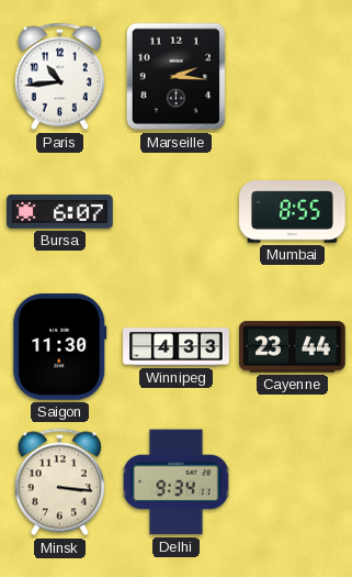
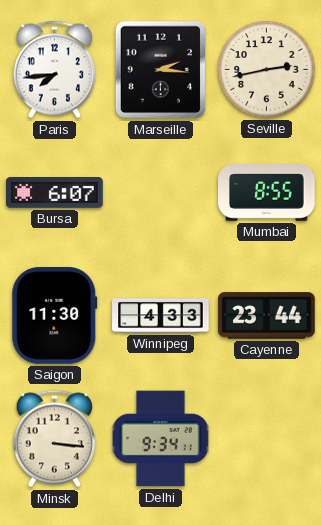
Paris: 10:44 -> 7:44
Seville: none -> 2:43
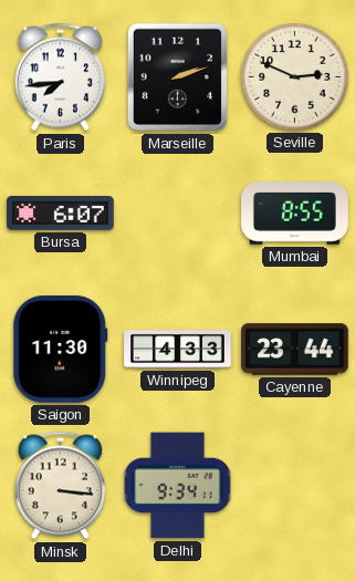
Marseille: 2:16 -> 2:12
Seville: 2:43 -> 2:49
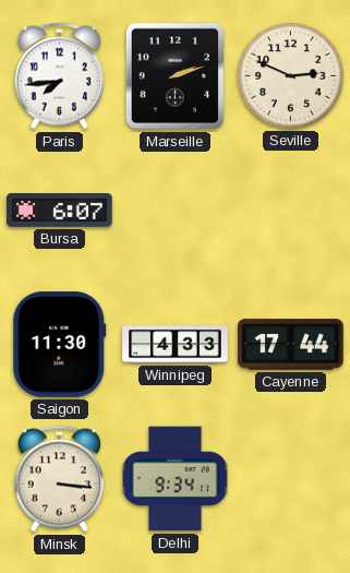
Mumbai: 8:55 -> none
Cayenne: 23:44 -> 17:44
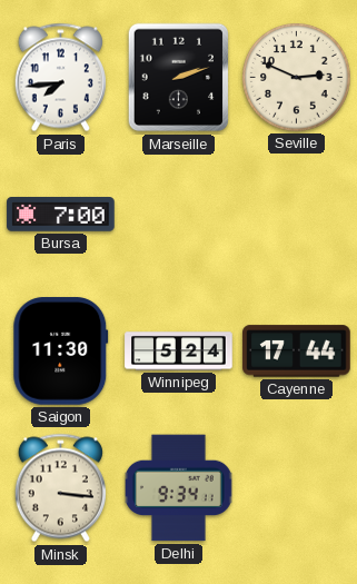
Bursa: 6:07 -> 7:00
Winnipeg: 4:33 -> 5:24
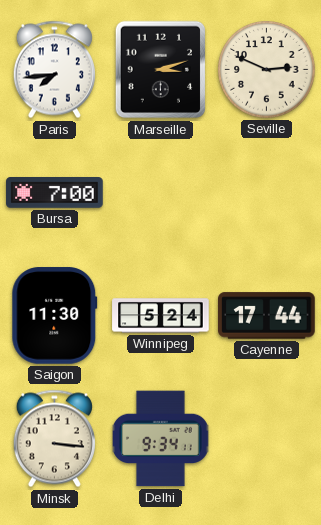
Marseille: 2:12 -> 3:12
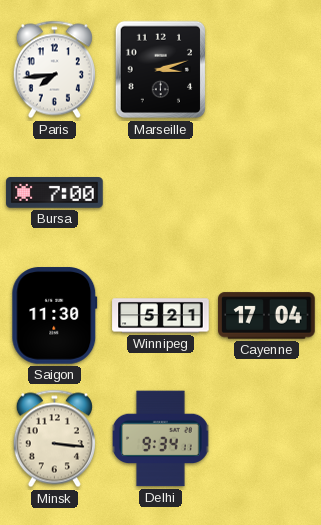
Seville: 2:49 -> none
Winnipeg: 5:24 -> 5:21
Cayenne: 17:44 -> 17:04
